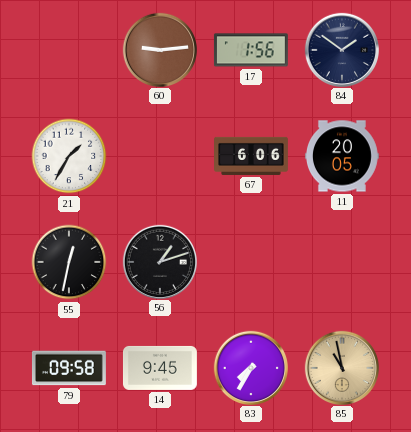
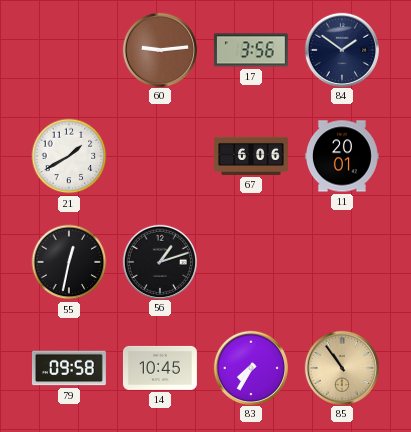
17: 1:56 -> 3:56
21: 1:35 -> 1:40
11: 20:05 -> 20:01
14: 9:45 -> 10:45
85: 10:58 -> 10:54
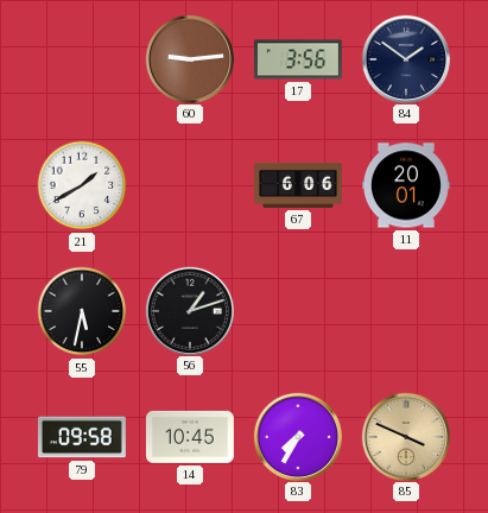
55: 12:32 -> 5:32
85: 10:54 -> 3:49
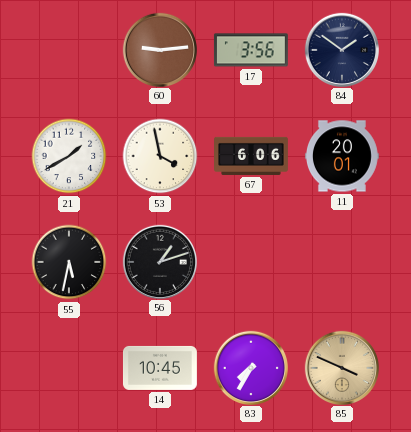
53: none -> 3:58
79: 09:58 -> none
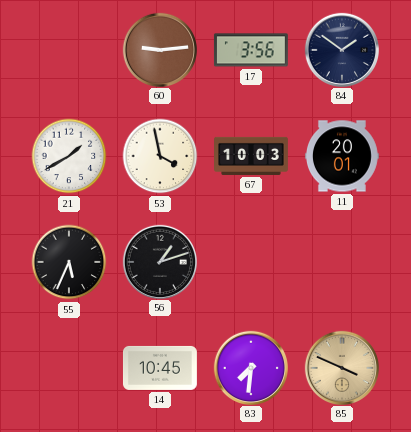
67: 6:06 -> 10:03
55: 5:32 -> 5:34
83: 7:35 -> 7:31
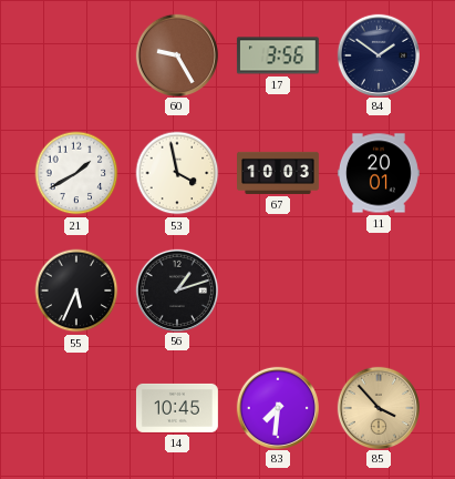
60: 9:14 -> 9:25
85: 3:49 -> 3:53
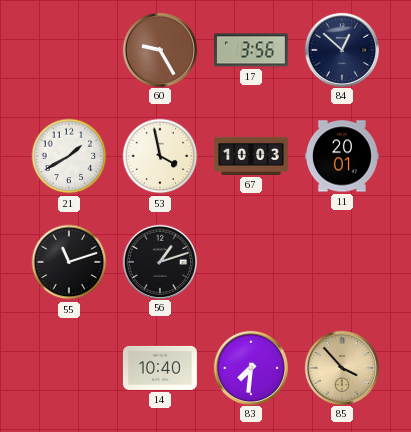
84: 1:51 -> 12:52
55: 5:34 -> 11:12
14: 10:45 -> 10:40
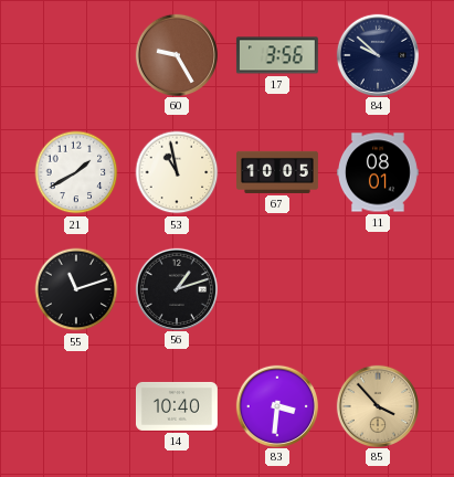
84: 12:52 -> 9:52
53: 3:58 -> 10:58
67: 10:03 -> 10:05
11: 20:01 -> 08:01
83: 7:31 -> 3:31
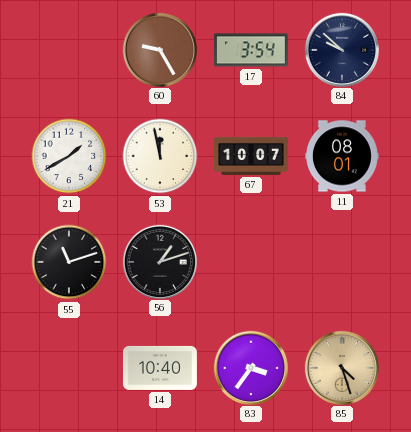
17: 3:56 -> 3:54
53: 10:58 -> 11:58
67: 10:05 -> 10:07
83: 3:31 -> 3:36
85: 3:53 -> 4:27
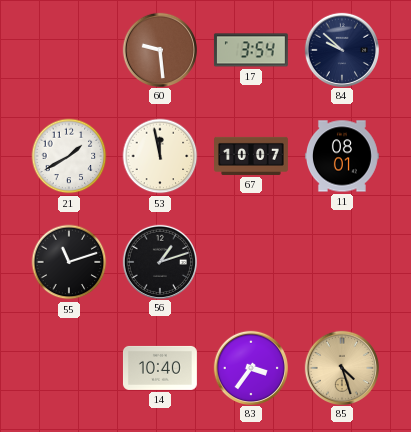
60: 9:25 -> 9:29
